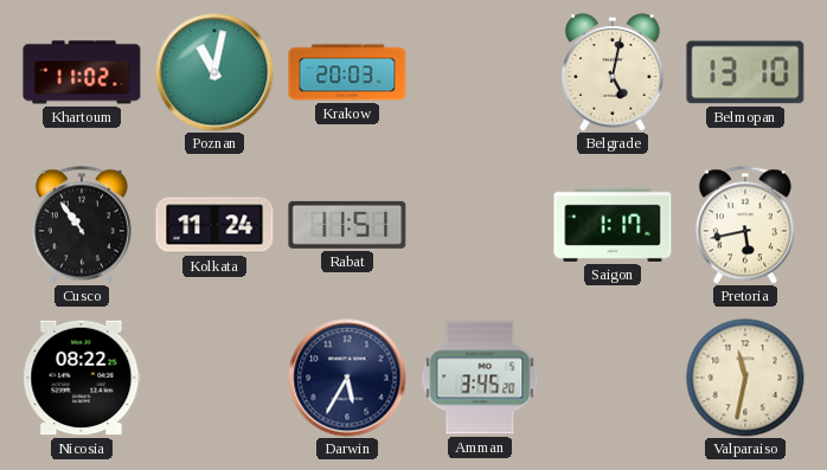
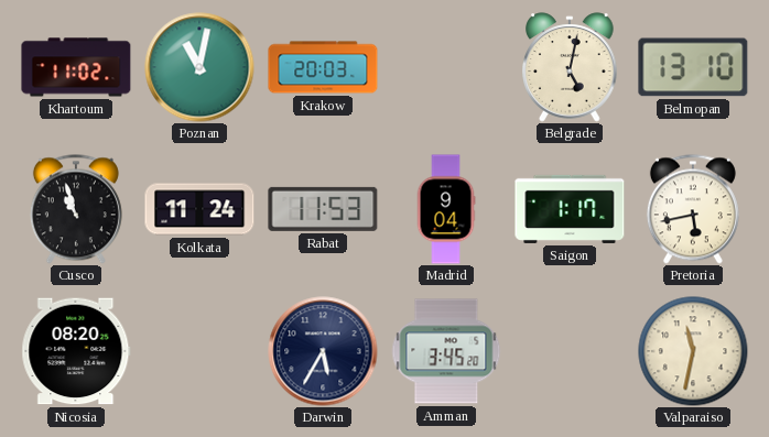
Cusco: 10:54 -> 10:57
Rabat: 11:51 -> 11:53
Madrid: none -> 9:04
Nicosia: 08:22 -> 08:20
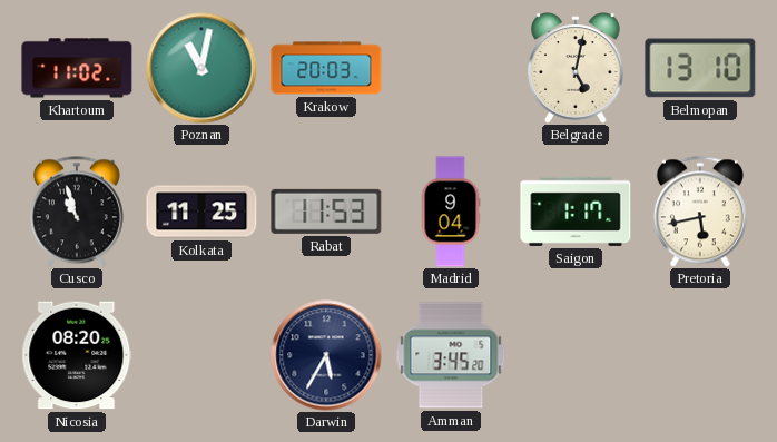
Kolkata: 11:24 -> 11:25
Valparaiso: 11:32 -> none
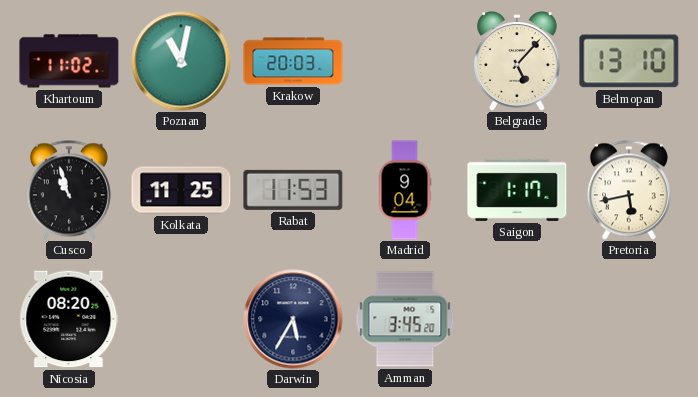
Belgrade: 5:02 -> 5:07
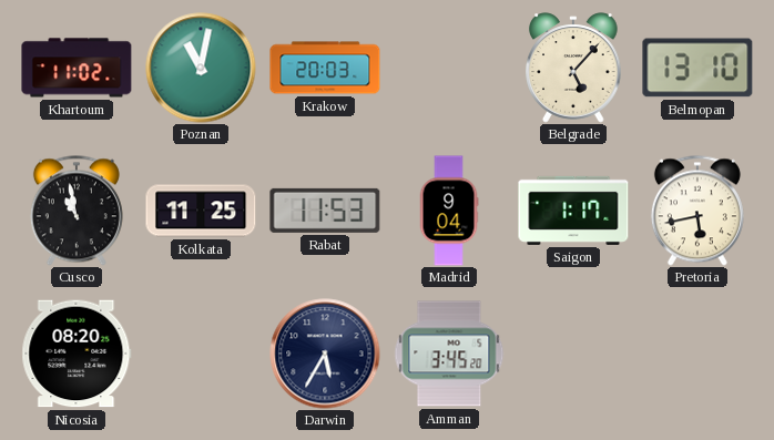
Cusco: 10:57 -> 10:58
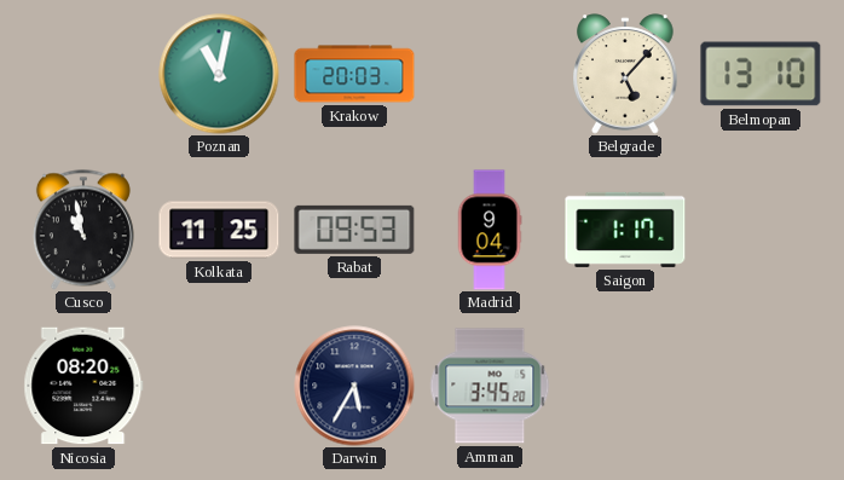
Khartoum: 11:02 -> none
Rabat: 11:53 -> 09:53
Pretoria: 5:43 -> none
